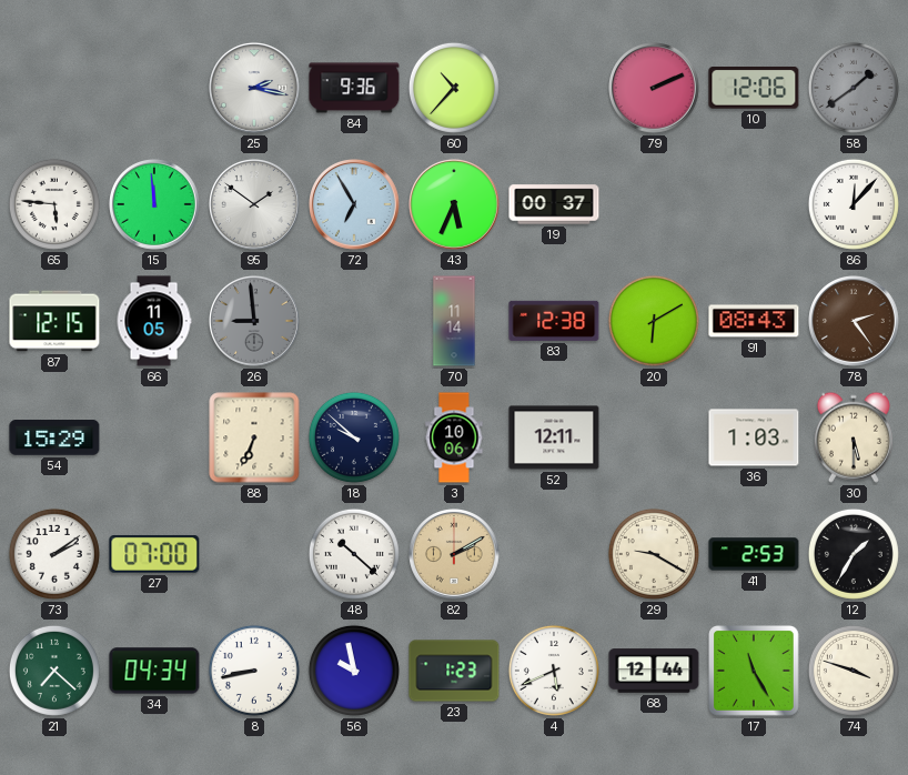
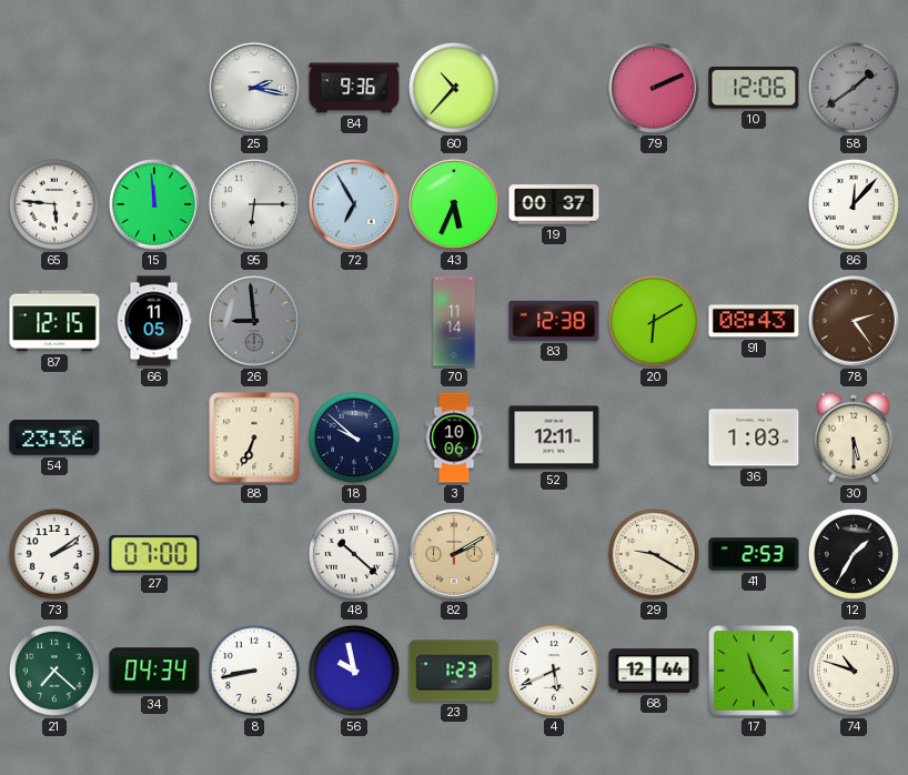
95: 1:51 -> 6:15
54: 15:29 -> 23:36
74: 3:48 -> 10:48
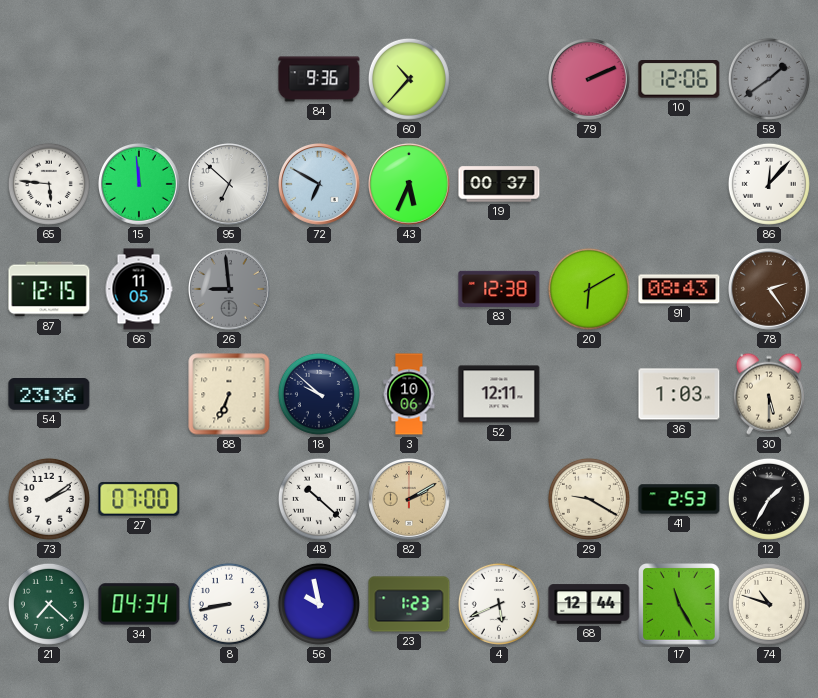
25: 2:17 -> none
95: 6:15 -> 6:52
72: 6:55 -> 6:50
70: 11:14 -> none
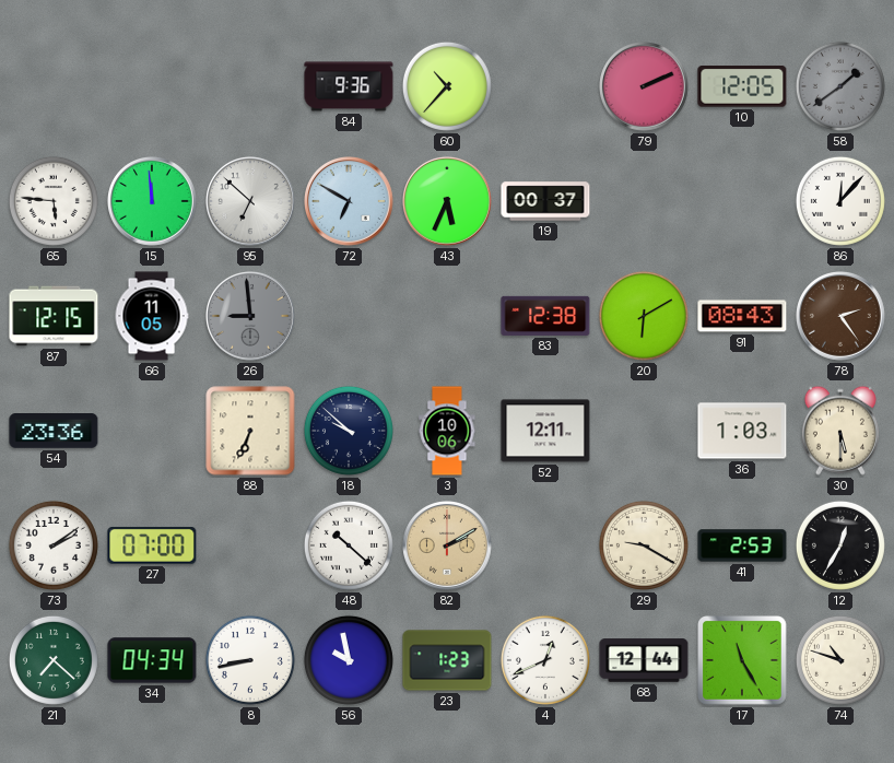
10: 12:06 -> 12:05
12: 1:35 -> 12:35
4: 5:41 -> 12:41
